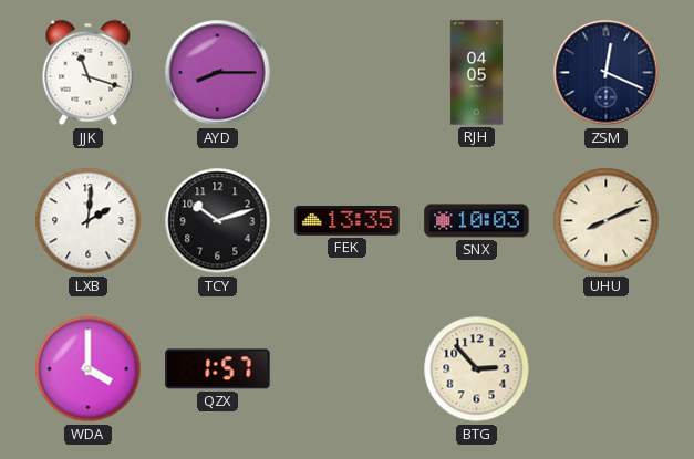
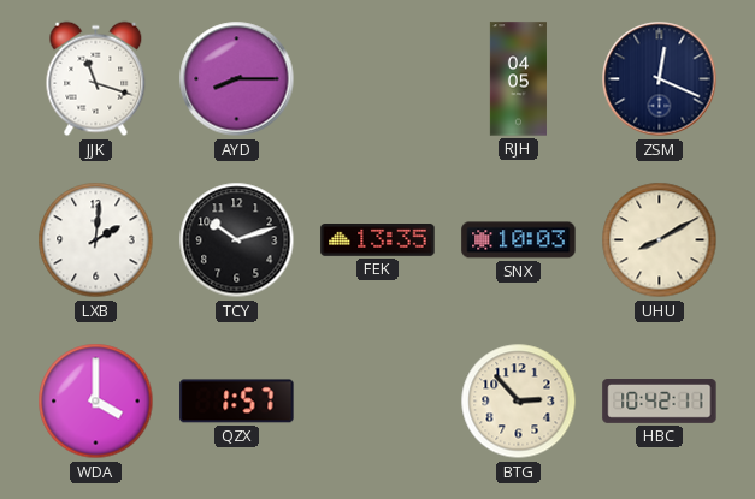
UHU: 8:11 -> 8:10
HBC: none -> 10:42
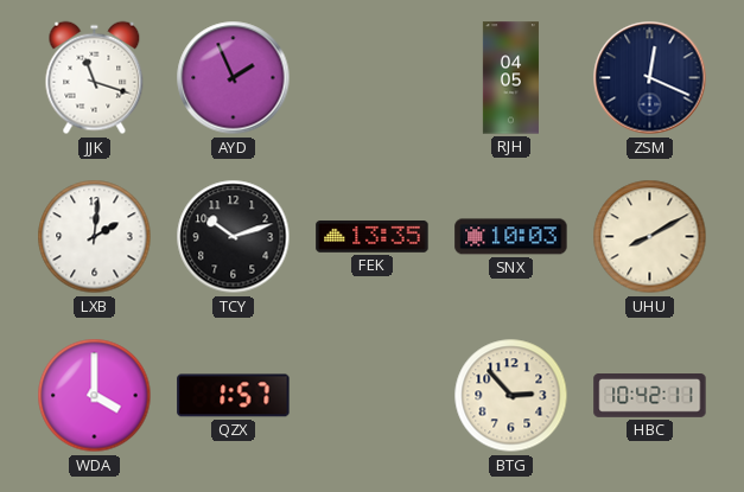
AYD: 8:15 -> 1:56
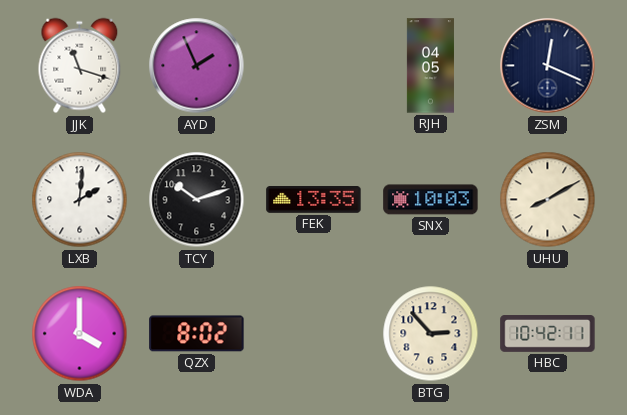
QZX: 1:57 -> 8:02
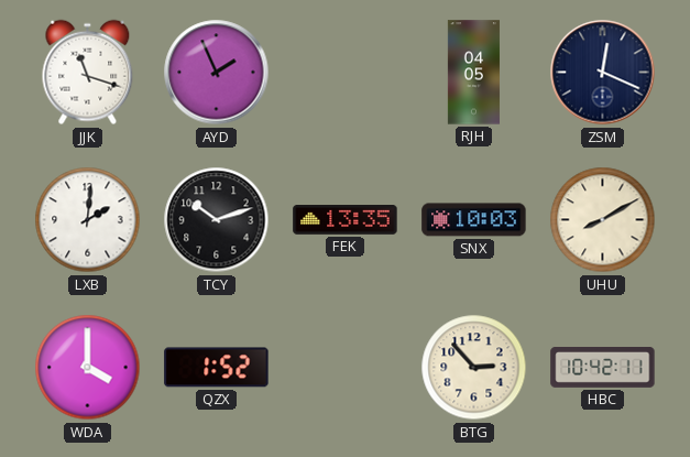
QZX: 8:02 -> 1:52
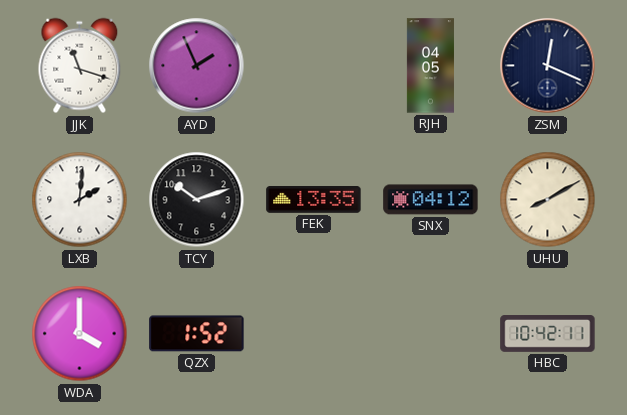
SNX: 10:03 -> 04:12
BTG: 2:53 -> none
